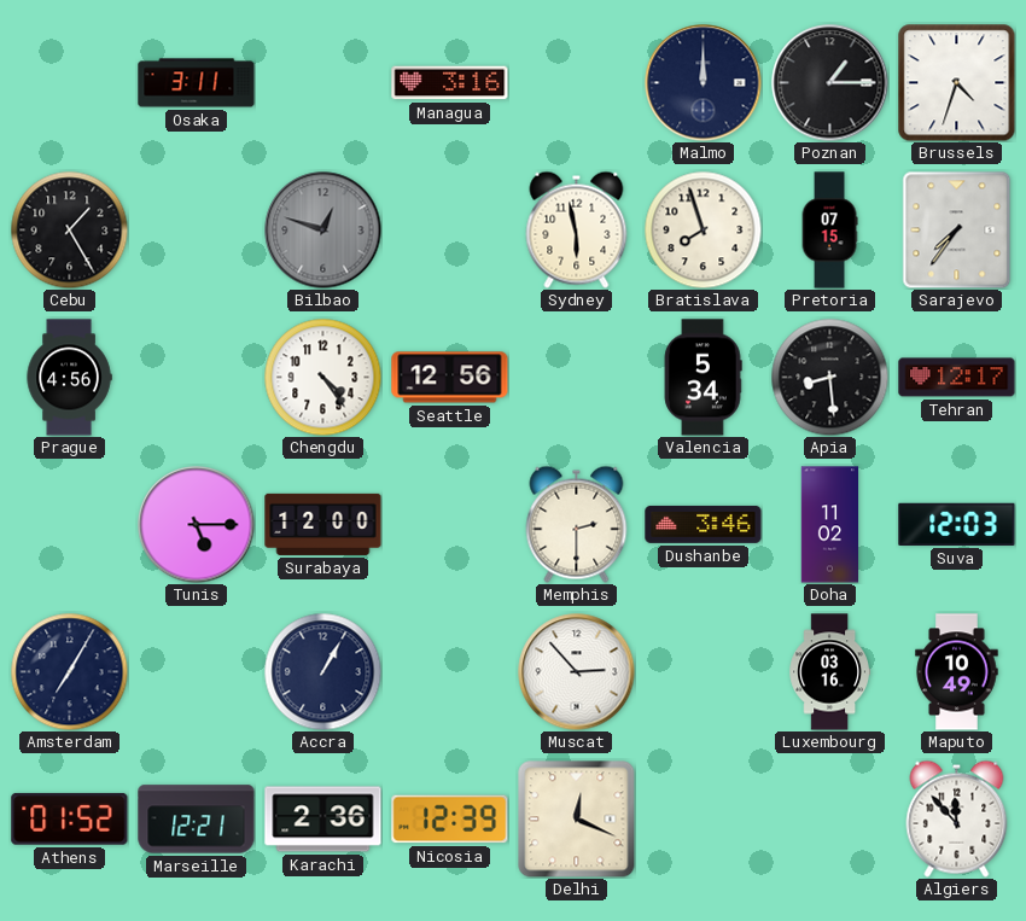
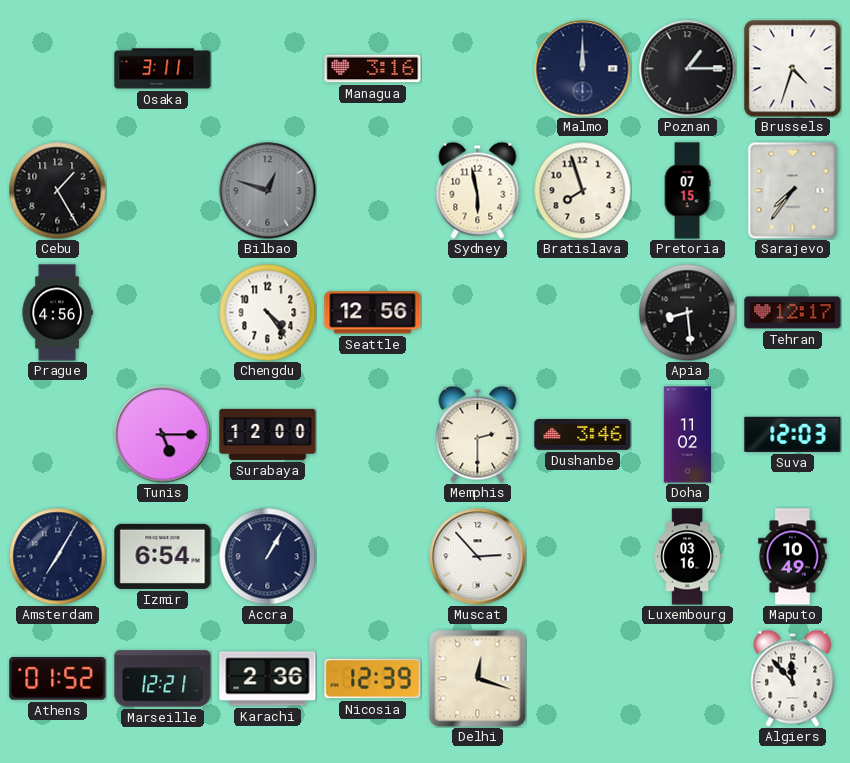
Valencia: 5:34 -> none
Izmir: none -> 6:54
Delhi: 12:19 -> 12:18
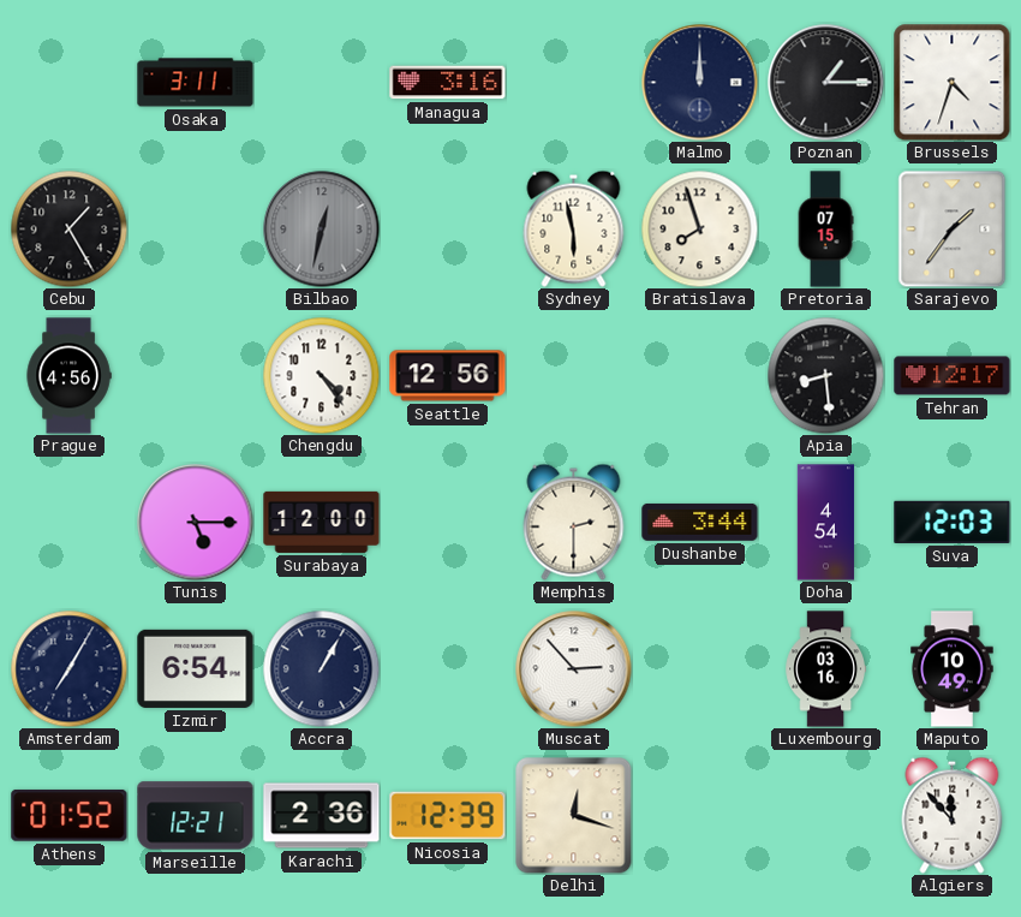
Bilbao: 12:48 -> 12:32
Sarajevo: 7:36 -> 1:36
Dushanbe: 3:46 -> 3:44
Doha: 11:02 -> 4:54
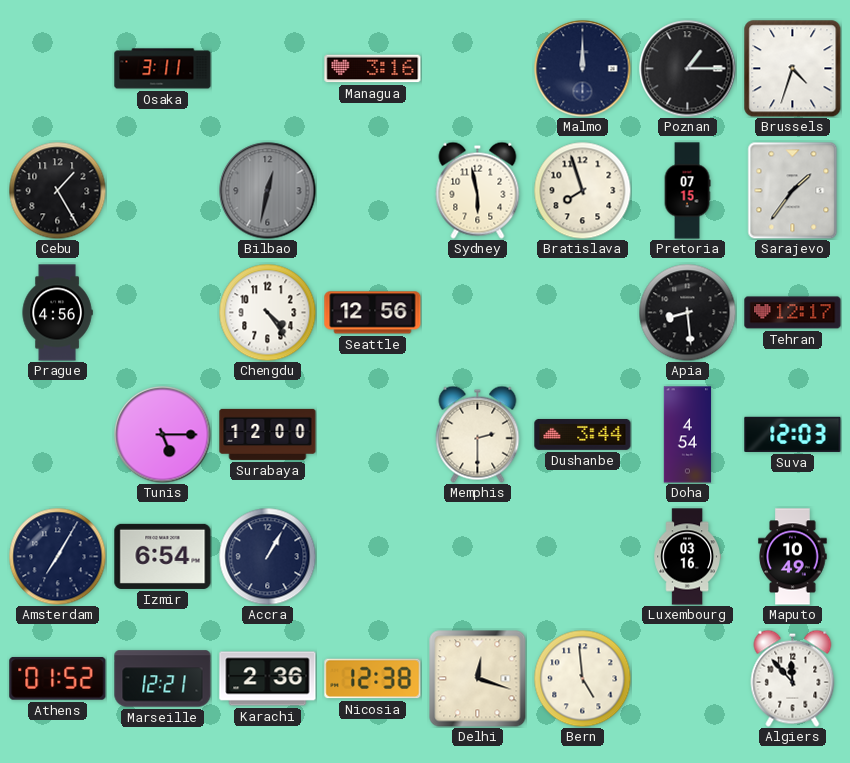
Muscat: 2:53 -> none
Nicosia: 12:39 -> 12:38
Bern: none -> 4:59
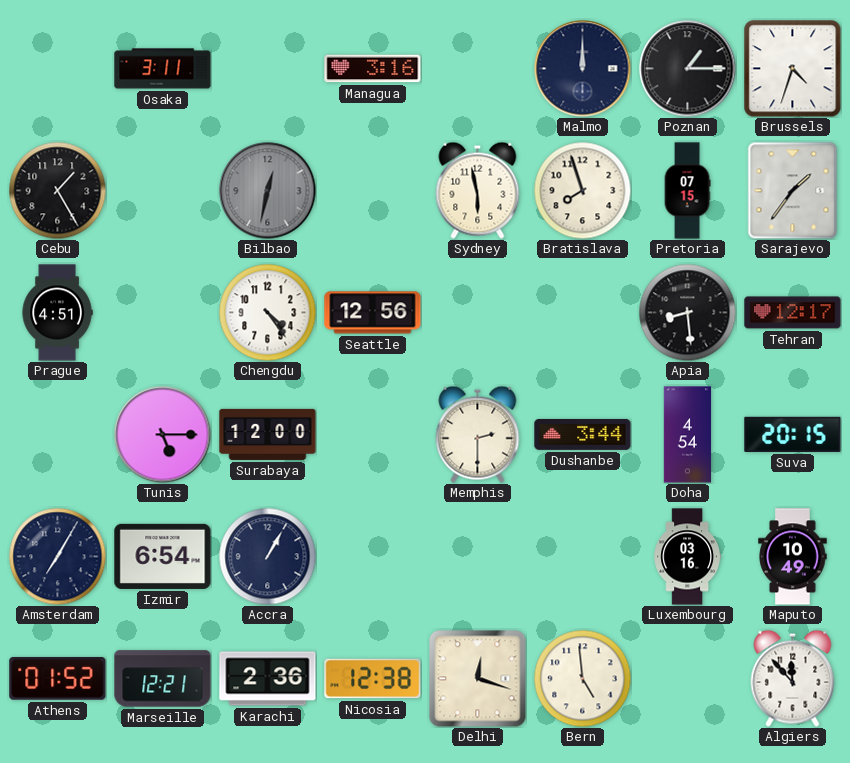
Prague: 4:56 -> 4:51
Suva: 12:03 -> 20:15
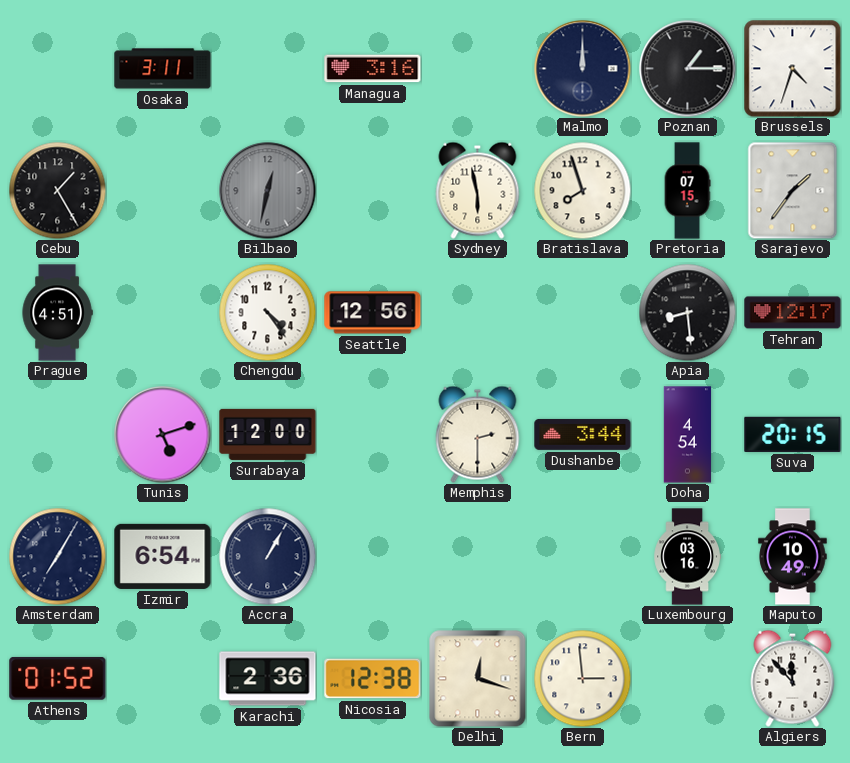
Tunis: 5:15 -> 5:12
Marseille: 12:21 -> none
Bern: 4:59 -> 2:59
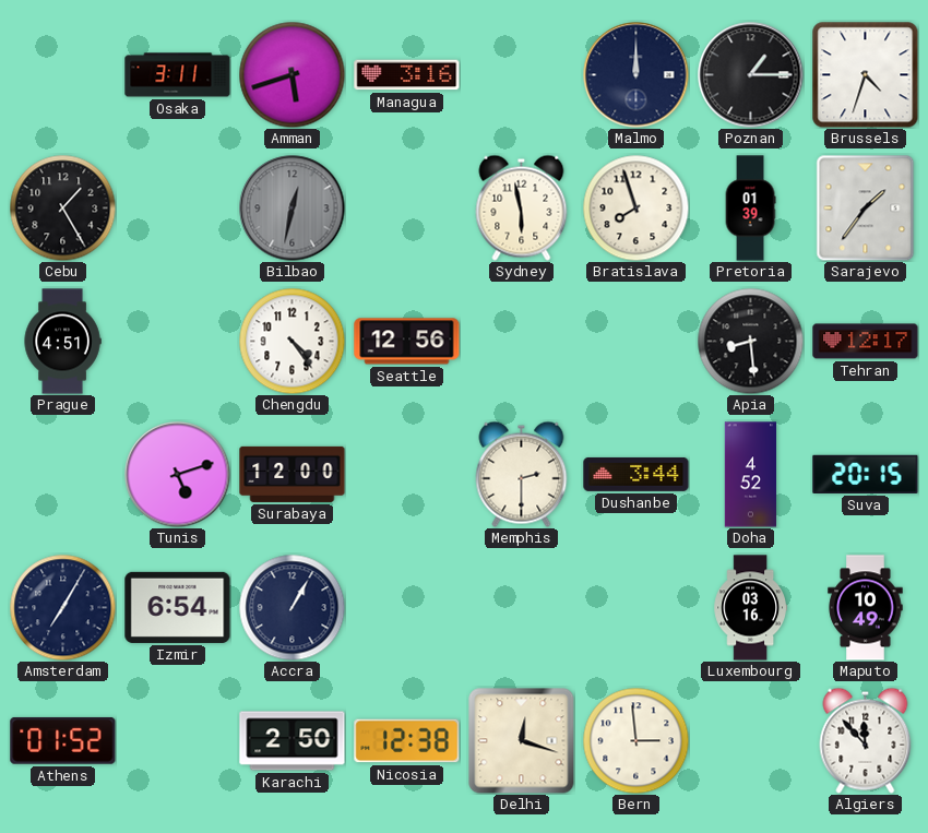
Amman: none -> 5:42
Pretoria: 07:15 -> 01:39
Doha: 4:54 -> 4:52
Karachi: 2:36 -> 2:50
